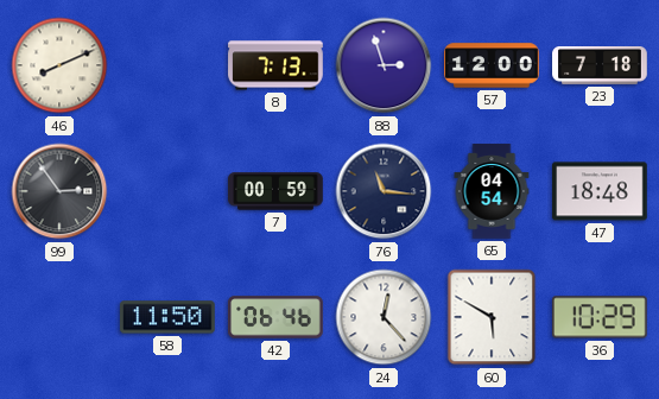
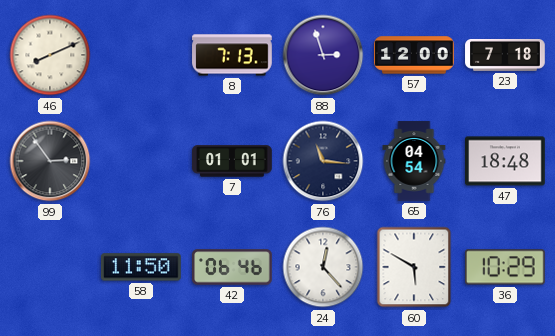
7: 00:59 -> 01:01
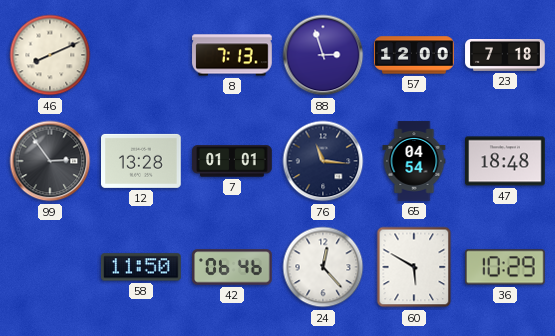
12: none -> 13:28
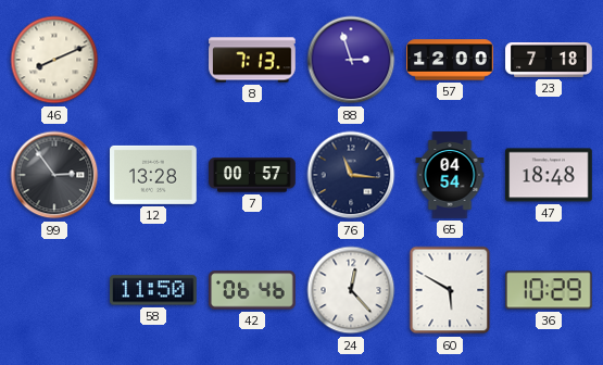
7: 01:01 -> 00:57
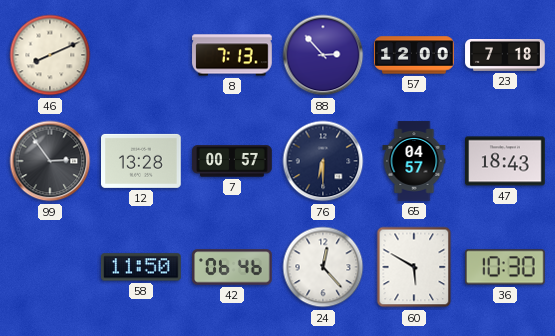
88: 2:57 -> 2:53
76: 11:16 -> 6:30
65: 04:54 -> 04:57
47: 18:48 -> 18:43
36: 10:29 -> 10:30
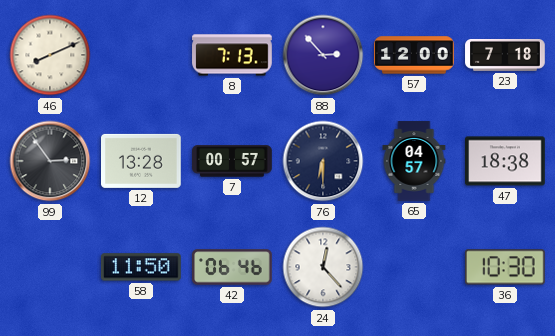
47: 18:43 -> 18:38
60: 5:50 -> none
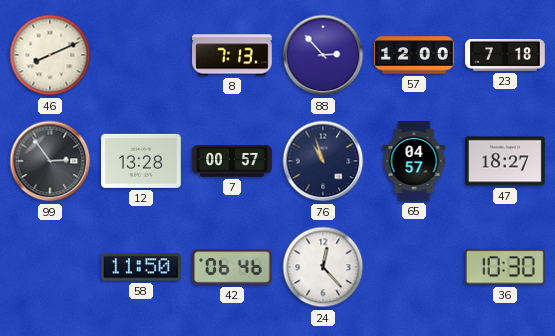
76: 6:30 -> 10:57
47: 18:38 -> 18:27
